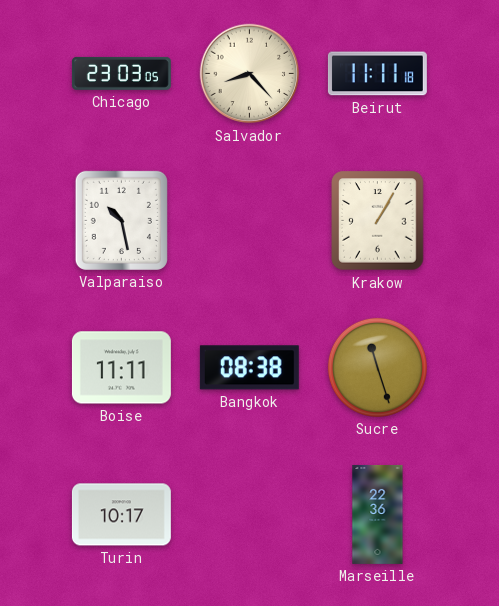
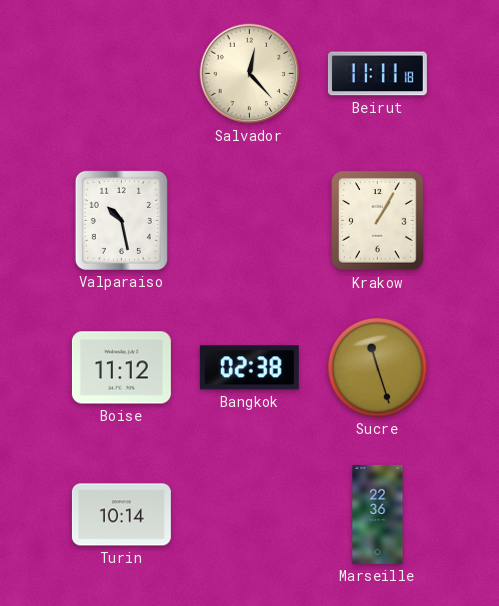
Chicago: 23:03 -> none
Salvador: 8:23 -> 12:23
Boise: 11:11 -> 11:12
Bangkok: 08:38 -> 02:38
Turin: 10:17 -> 10:14
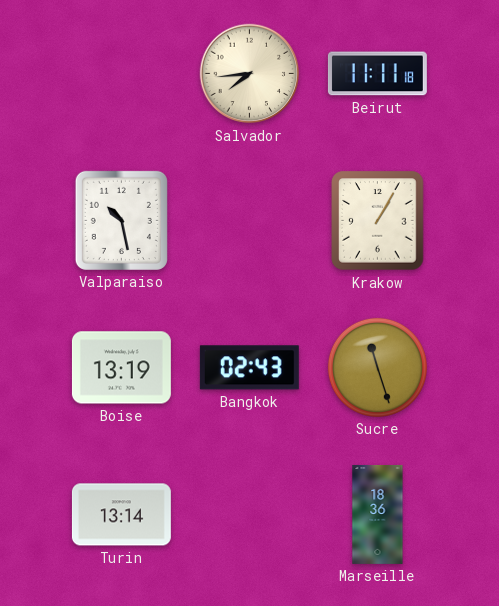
Salvador: 12:23 -> 7:44
Boise: 11:12 -> 13:19
Bangkok: 02:38 -> 02:43
Turin: 10:14 -> 13:14
Marseille: 22:36 -> 18:36
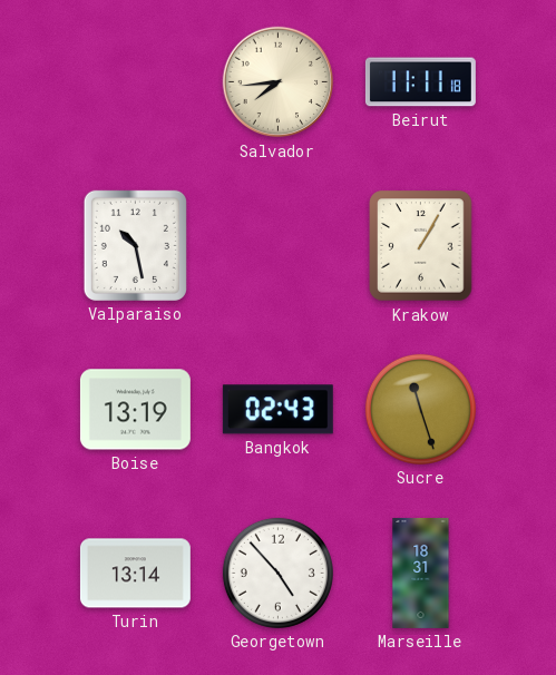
Georgetown: none -> 4:53
Marseille: 18:36 -> 18:31
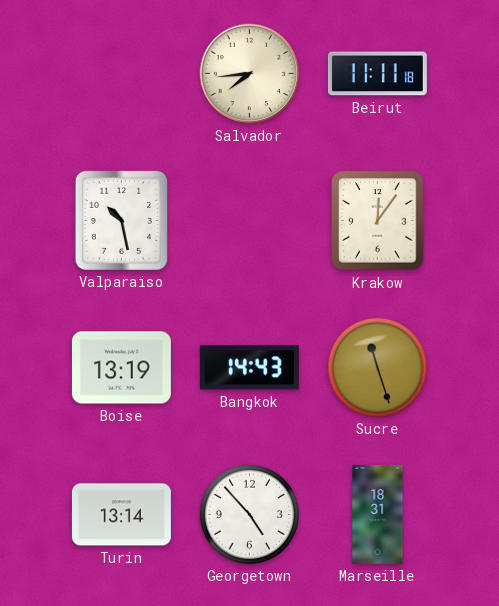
Krakow: 1:05 -> 12:06
Bangkok: 02:43 -> 14:43
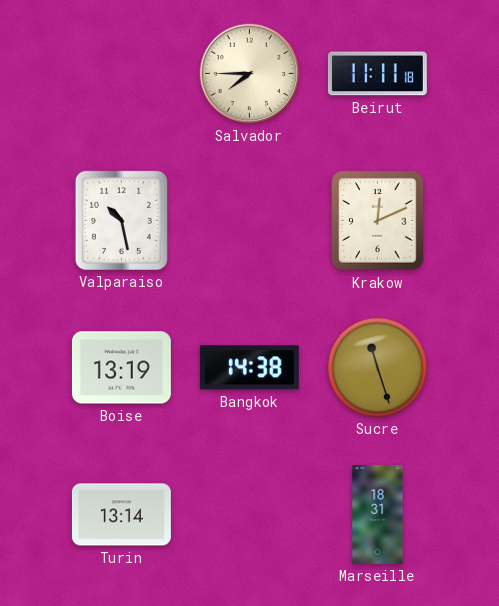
Salvador: 7:44 -> 7:45
Krakow: 12:06 -> 12:11
Bangkok: 14:43 -> 14:38
Georgetown: 4:53 -> none
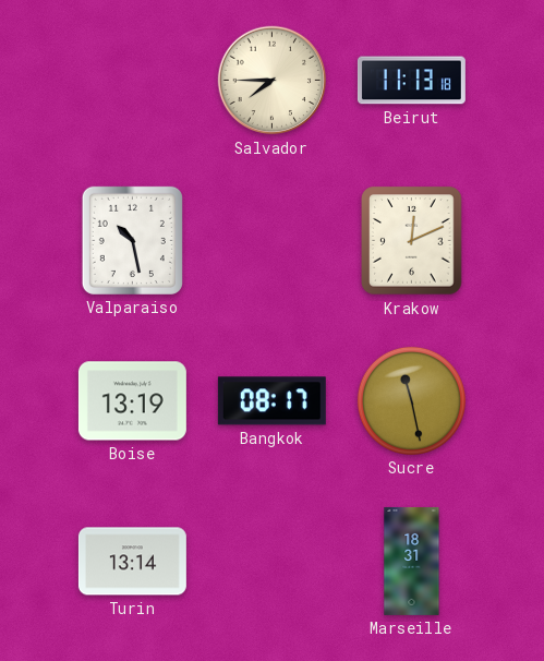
Beirut: 11:11 -> 11:13
Bangkok: 14:38 -> 08:17
Sucre: 11:27 -> 11:28
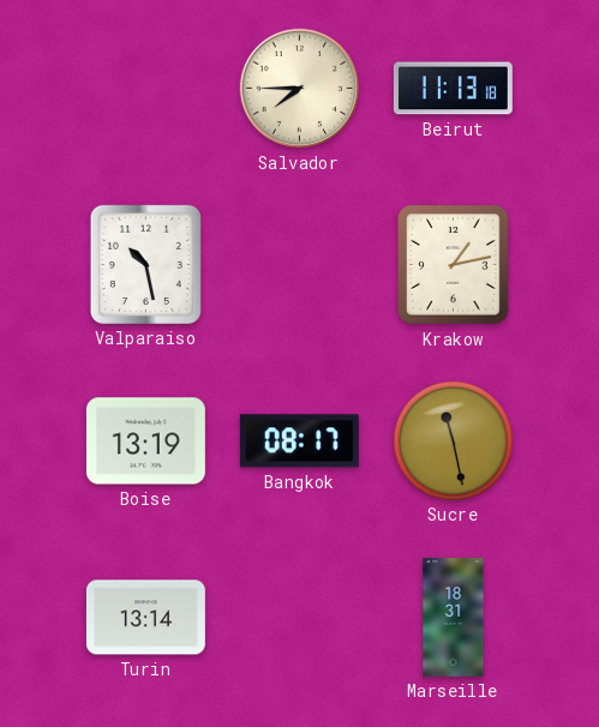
Krakow: 12:11 -> 1:13
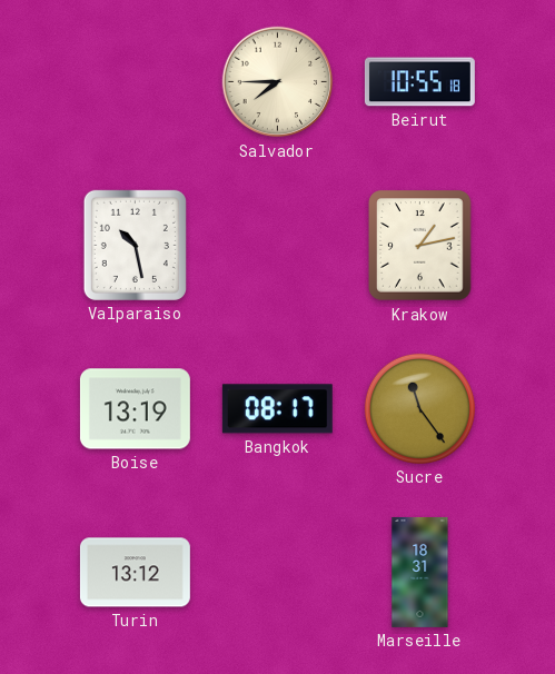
Beirut: 11:13 -> 10:55
Sucre: 11:28 -> 11:24
Turin: 13:14 -> 13:12
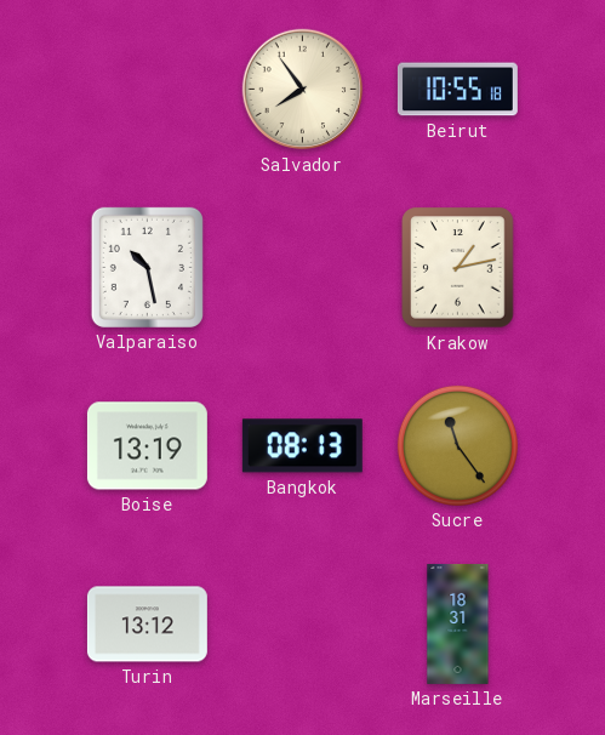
Salvador: 7:45 -> 7:54
Bangkok: 08:17 -> 08:13
